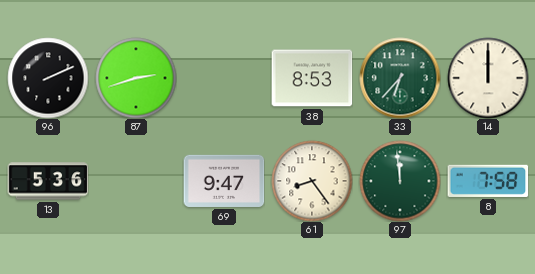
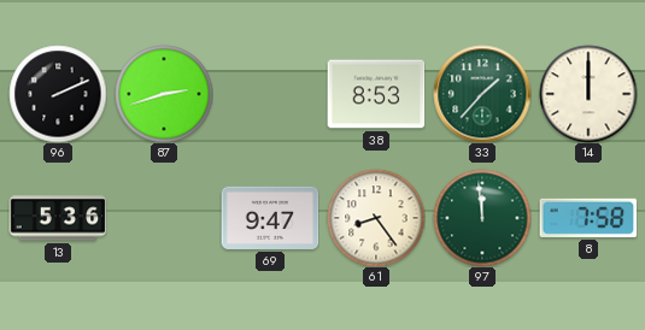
33: 6:37 -> 1:37
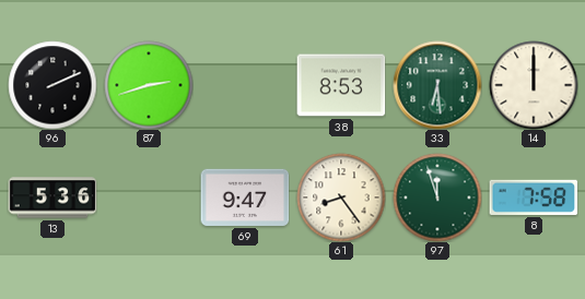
33: 1:37 -> 6:29
97: 11:59 -> 11:57
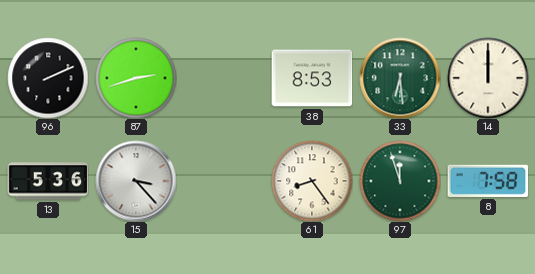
15: none -> 3:23
69: 9:47 -> none
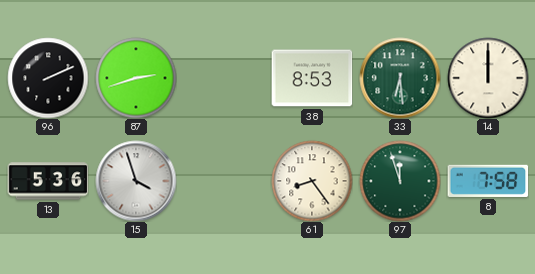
15: 3:23 -> 3:57
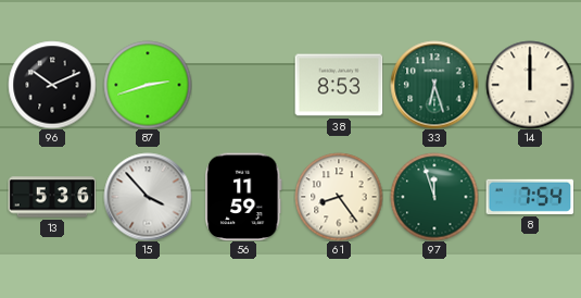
96: 2:11 -> 10:11
33: 6:29 -> 6:27
15: 3:57 -> 3:53
56: none -> 11:59
8: 7:58 -> 7:54
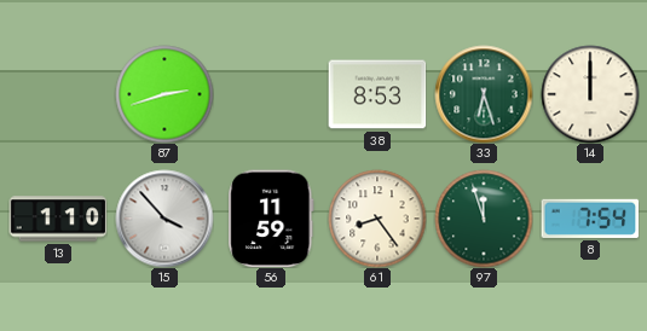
96: 10:11 -> none
13: 5:36 -> 1:10
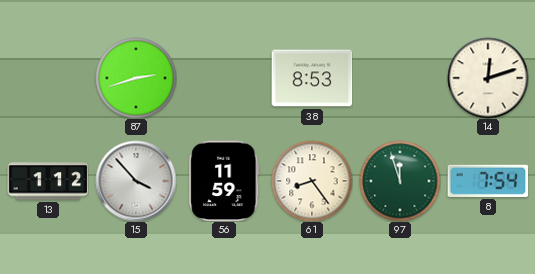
33: 6:27 -> none
14: 12:00 -> 12:12
13: 1:10 -> 1:12
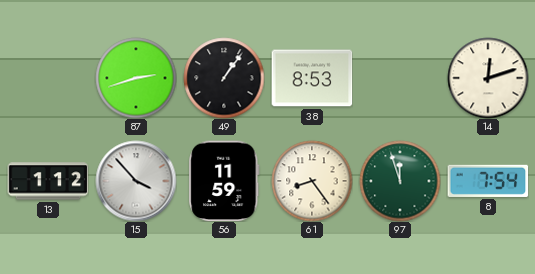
49: none -> 1:06
